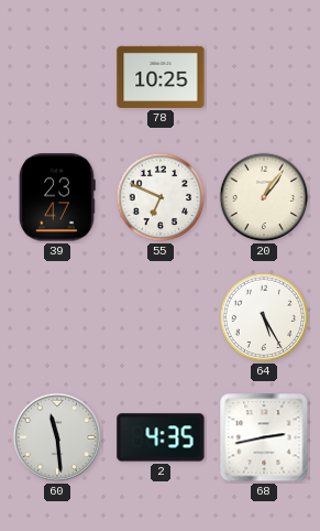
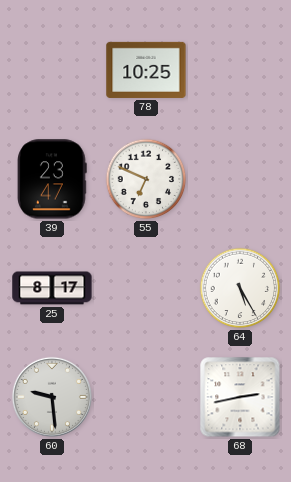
20: 1:06 -> none
25: none -> 8:17
60: 11:29 -> 9:29
2: 4:35 -> none
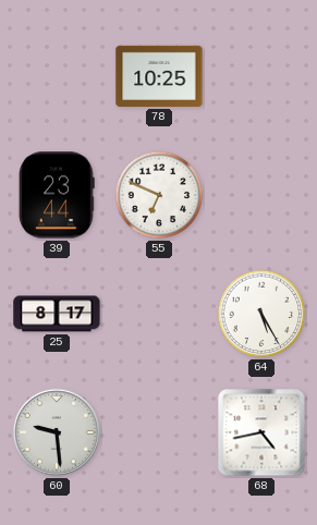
39: 23:47 -> 23:44
68: 2:43 -> 4:43
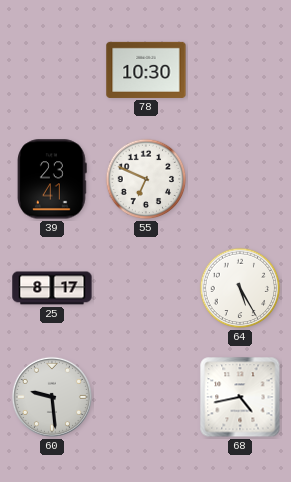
78: 10:25 -> 10:30
39: 23:44 -> 23:41
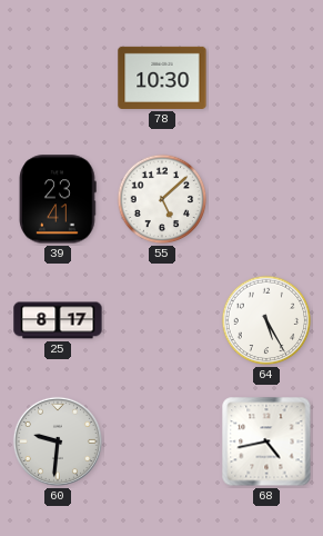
55: 6:49 -> 5:08
60: 9:29 -> 9:31
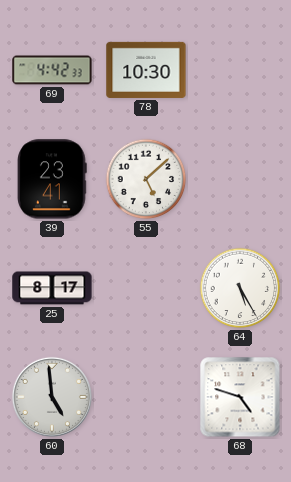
69: none -> 4:42
60: 9:31 -> 4:59
68: 4:43 -> 4:48
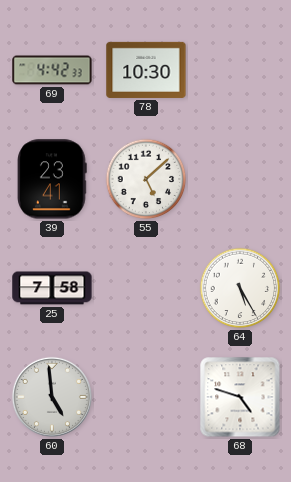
25: 8:17 -> 7:58
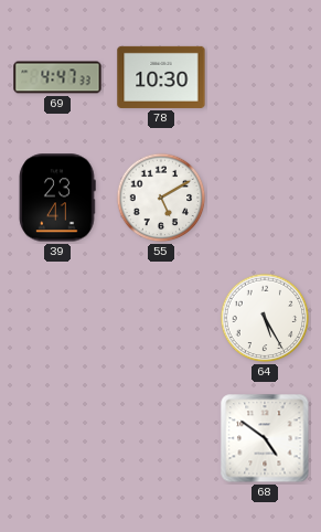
69: 4:42 -> 4:47
55: 5:08 -> 5:10
25: 7:58 -> none
60: 4:59 -> none
68: 4:48 -> 4:51
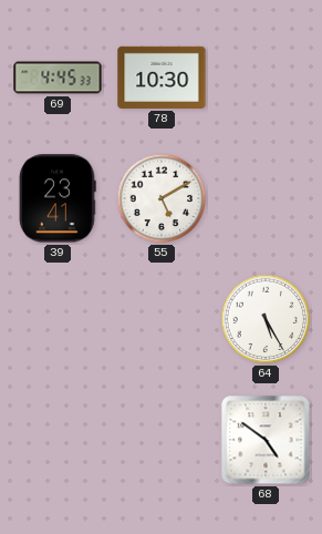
69: 4:47 -> 4:45
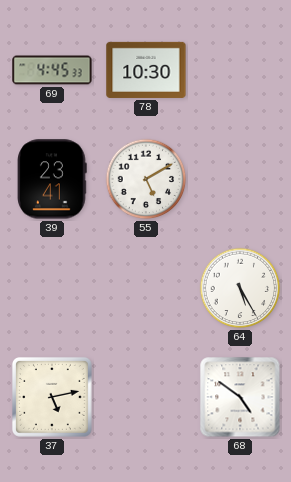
37: none -> 5:13
